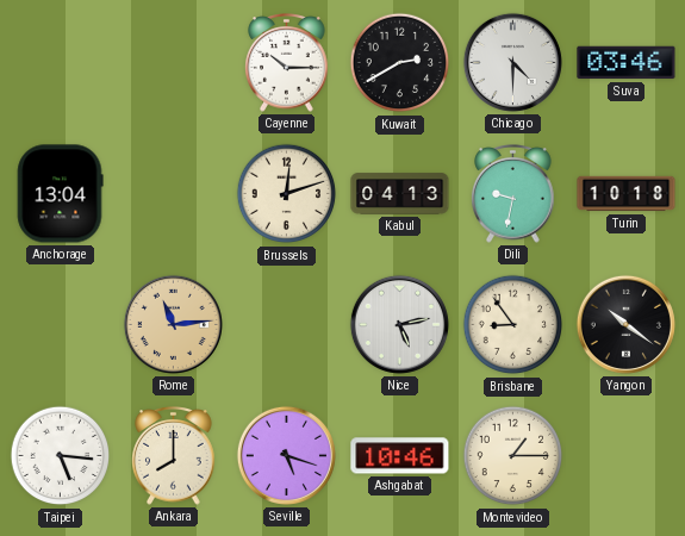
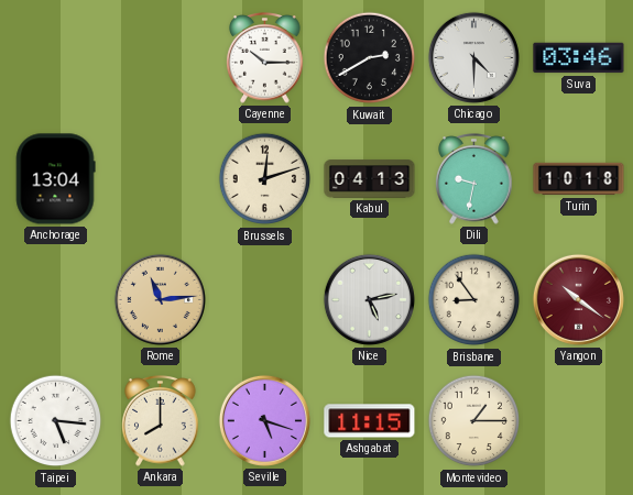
Yangon dial: black -> burgundy
Ashgabat: 10:46 -> 11:15
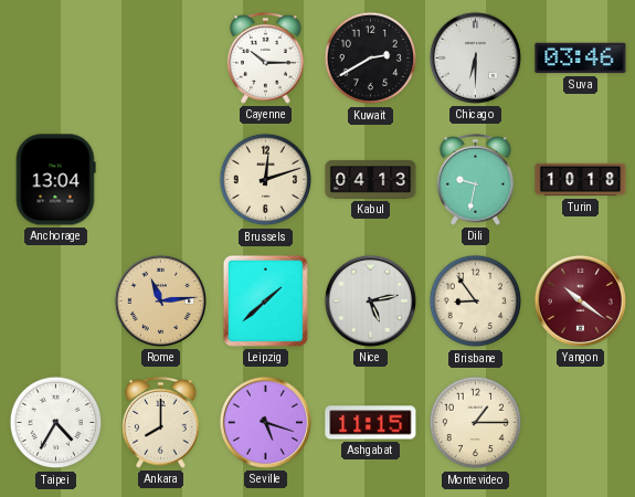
Chicago: 4:30 -> 6:30
Leipzig: none -> 1:38
Taipei: 5:16 -> 4:35
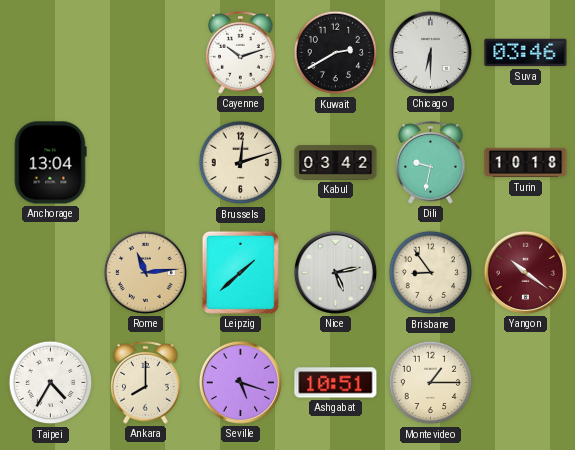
Cayenne: 10:15 -> 10:12
Kabul: 04:13 -> 03:42
Ashgabat: 11:15 -> 10:51
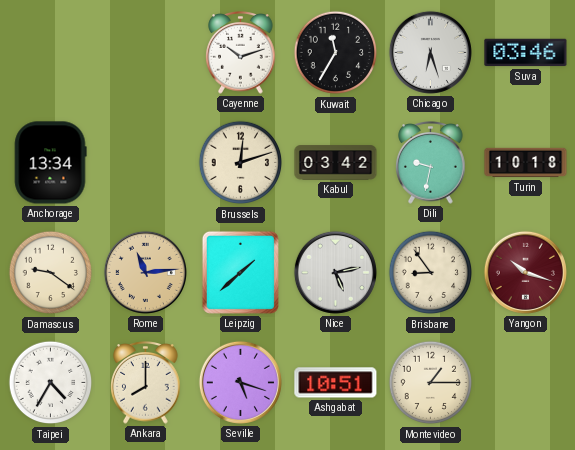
Kuwait: 2:40 -> 11:35
Chicago: 6:30 -> 6:27
Anchorage: 13:04 -> 13:34
Damascus: none -> 9:21
Yangon: 10:21 -> 10:18
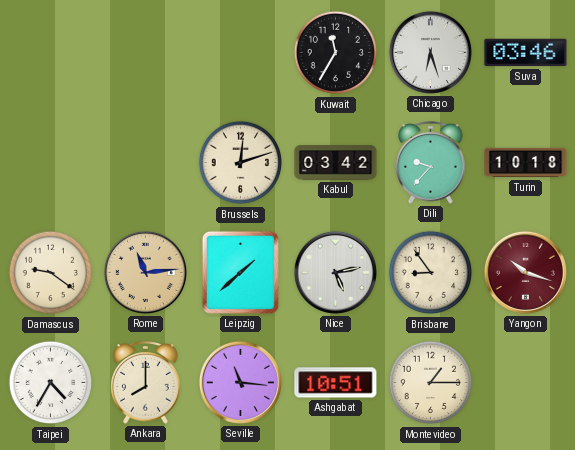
Cayenne: 10:12 -> none
Anchorage: 13:34 -> none
Dili: 9:32 -> 9:37
Seville: 5:18 -> 11:16
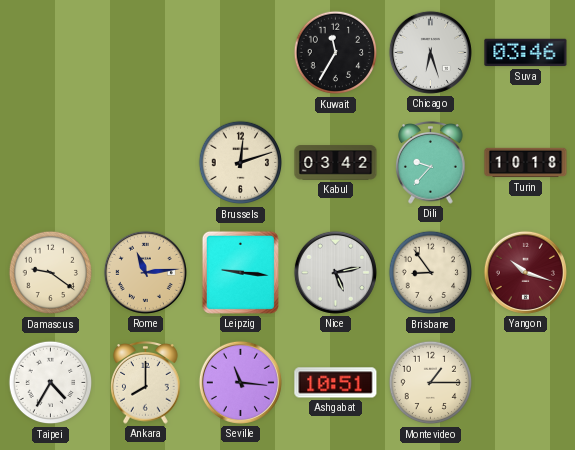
Leipzig: 1:38 -> 9:16
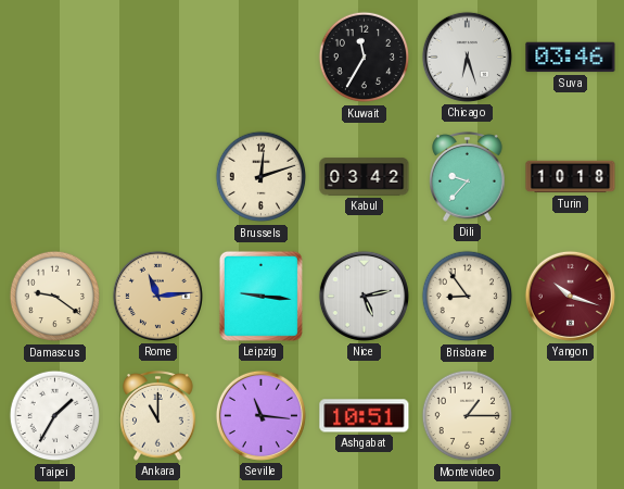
Taipei: 4:35 -> 1:35
Ankara: 8:00 -> 11:00
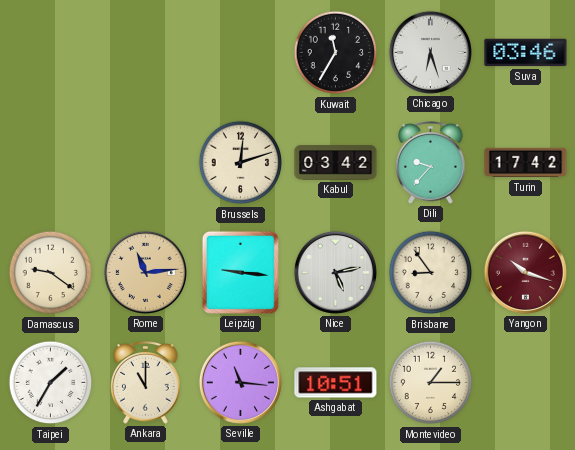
Turin: 10:18 -> 17:42
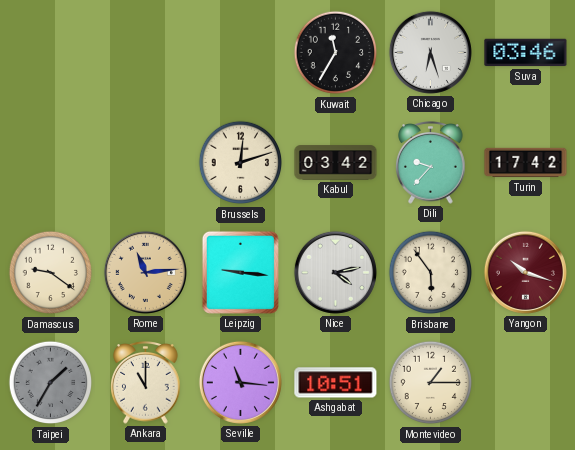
Nice: 5:13 -> 4:13
Brisbane: 8:54 -> 5:54
Taipei dial: white -> grey
